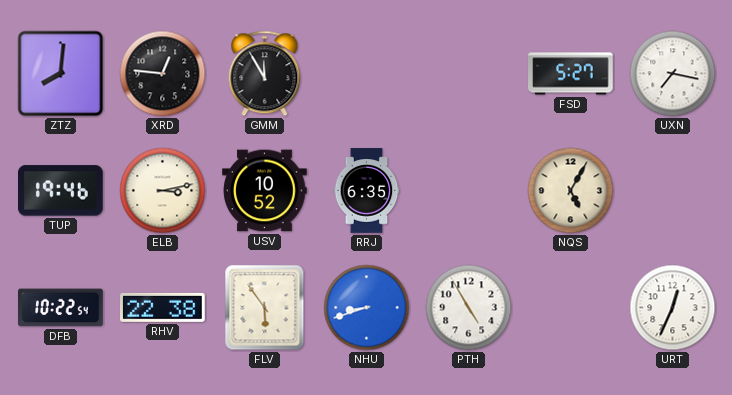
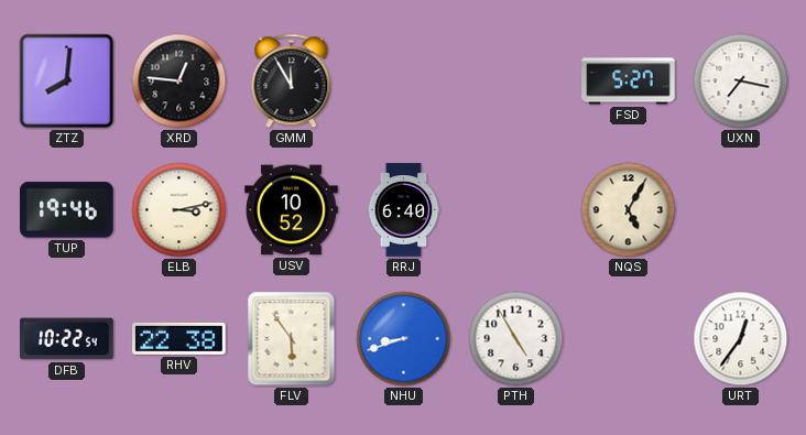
RRJ: 6:35 -> 6:40
URT: 12:34 -> 12:36
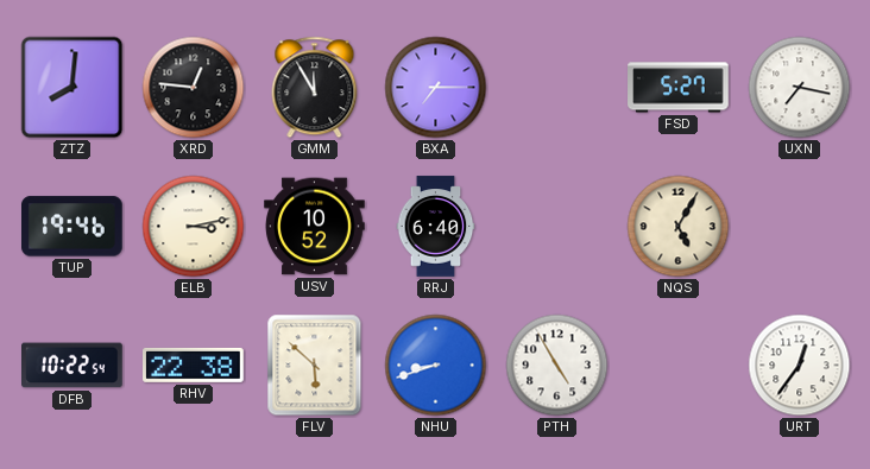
BXA: none -> 7:15
FLV: 5:54 -> 5:52
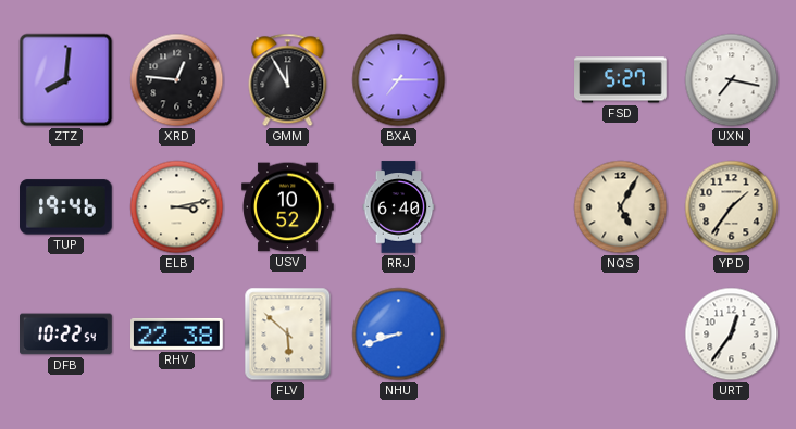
YPD: none -> 1:36
PTH: 4:55 -> none
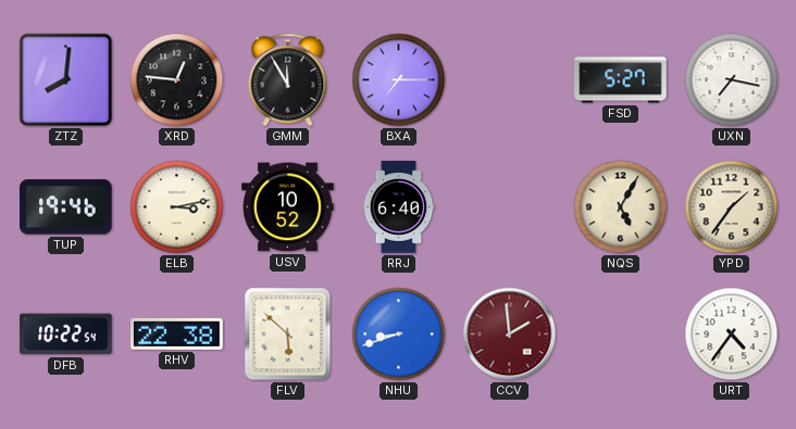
CCV: none -> 1:59
URT: 12:36 -> 4:36
